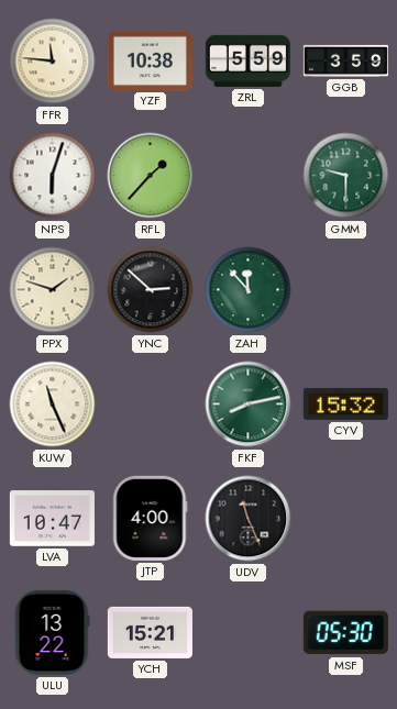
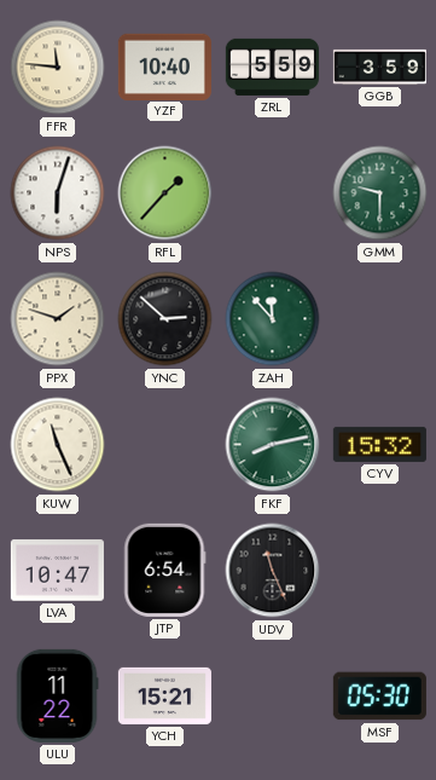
YZF: 10:38 -> 10:40
JTP: 4:00 -> 6:54
ULU: 13:22 -> 11:22
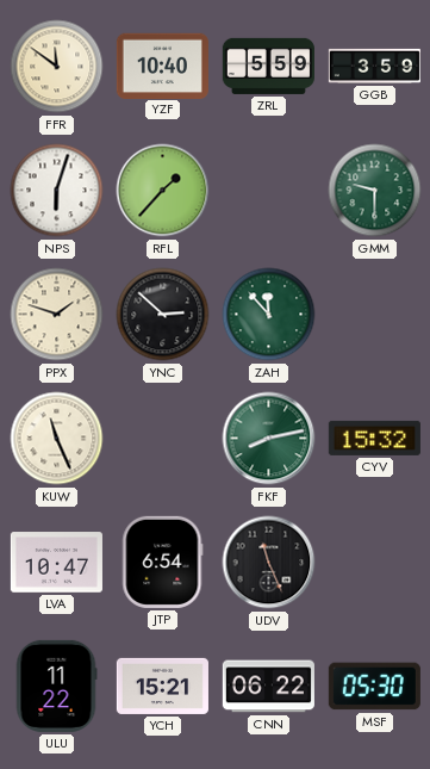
FFR: 11:46 -> 11:51
CNN: none -> 06:22
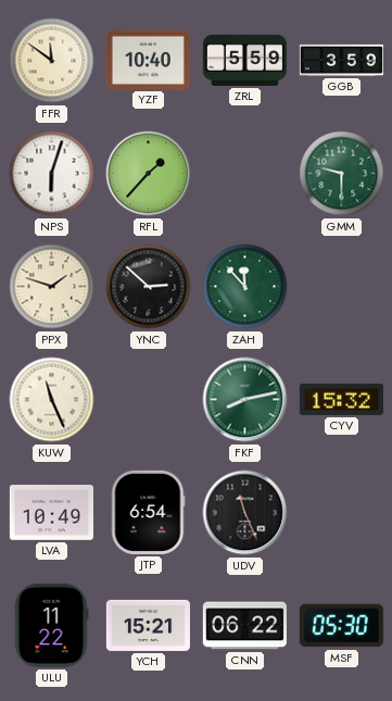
LVA: 10:47 -> 10:49
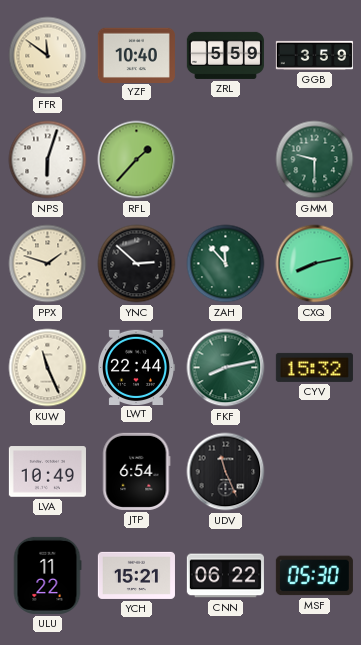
CXQ: none -> 8:13
LWT: none -> 22:44
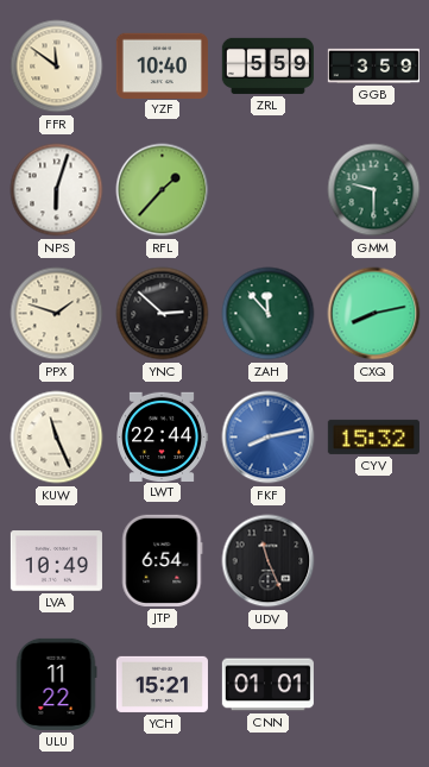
FKF dial: green -> blue
CNN: 06:22 -> 01:01
MSF: 05:30 -> none
